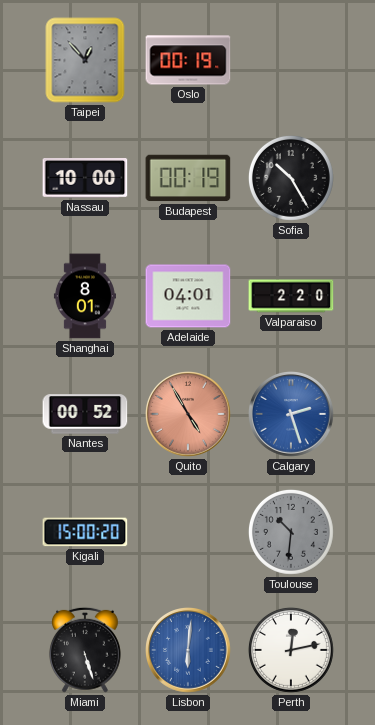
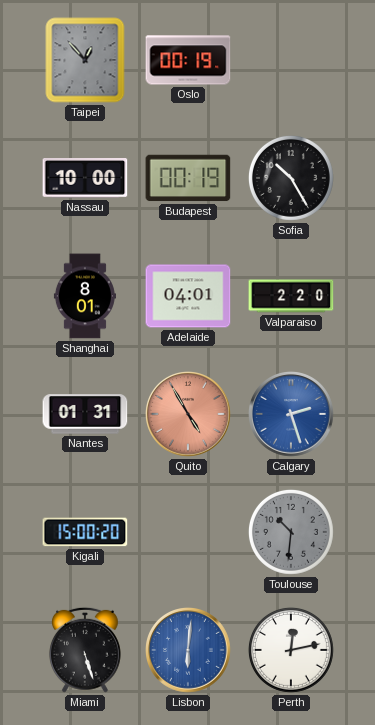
Nantes: 00:52 -> 01:31
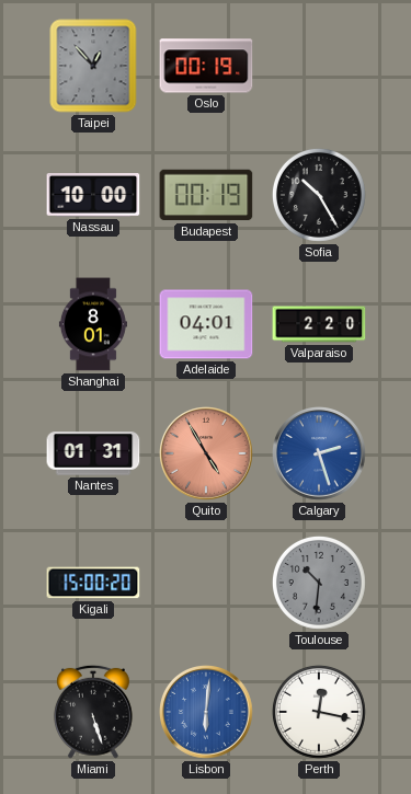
Perth: 12:13 -> 12:17
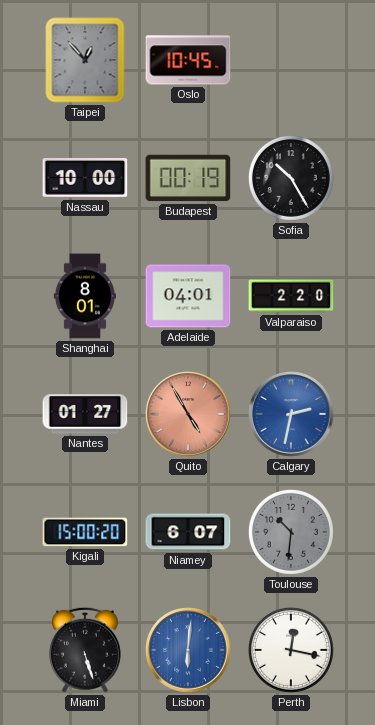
Oslo: 00:19 -> 10:45
Nantes: 01:31 -> 01:27
Calgary: 2:27 -> 2:32
Niamey: none -> 6:07
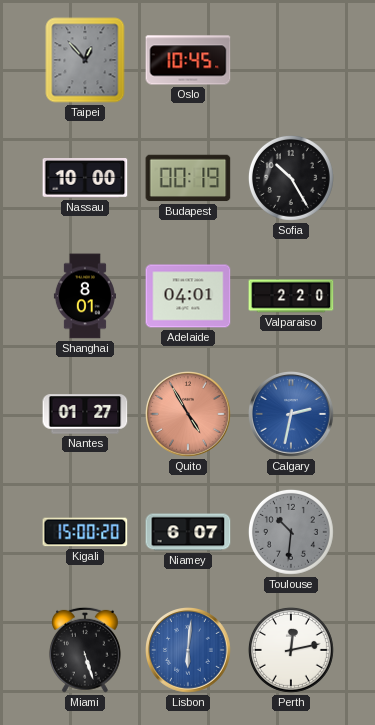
Perth: 12:17 -> 12:13
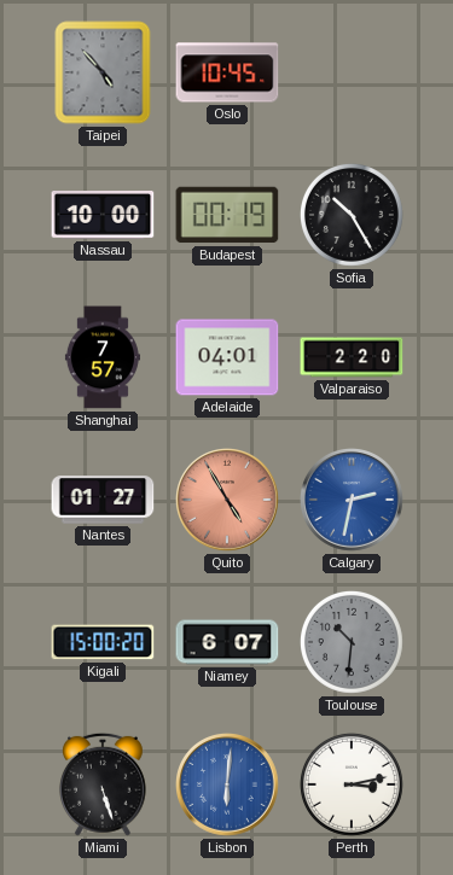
Taipei: 12:53 -> 4:53
Shanghai: 8:01 -> 7:57
Perth: 12:13 -> 3:13
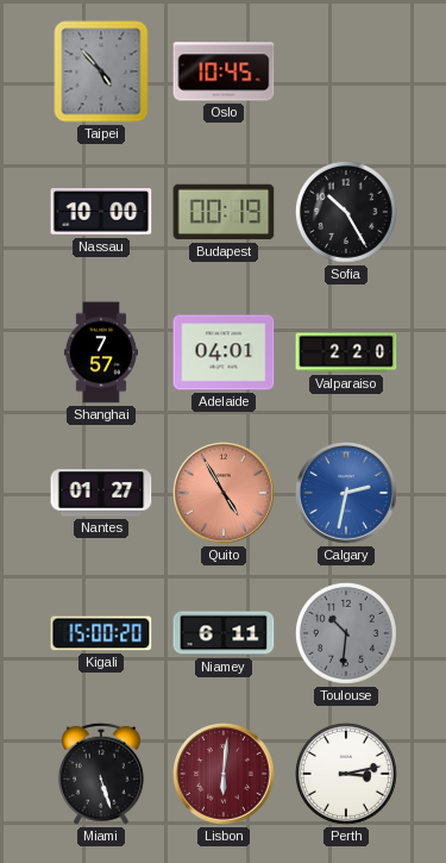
Niamey: 6:07 -> 6:11
Lisbon dial: blue -> burgundy
